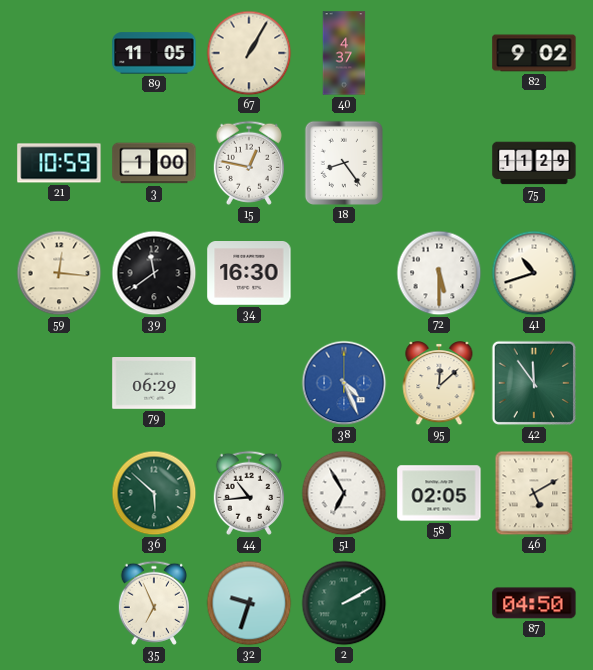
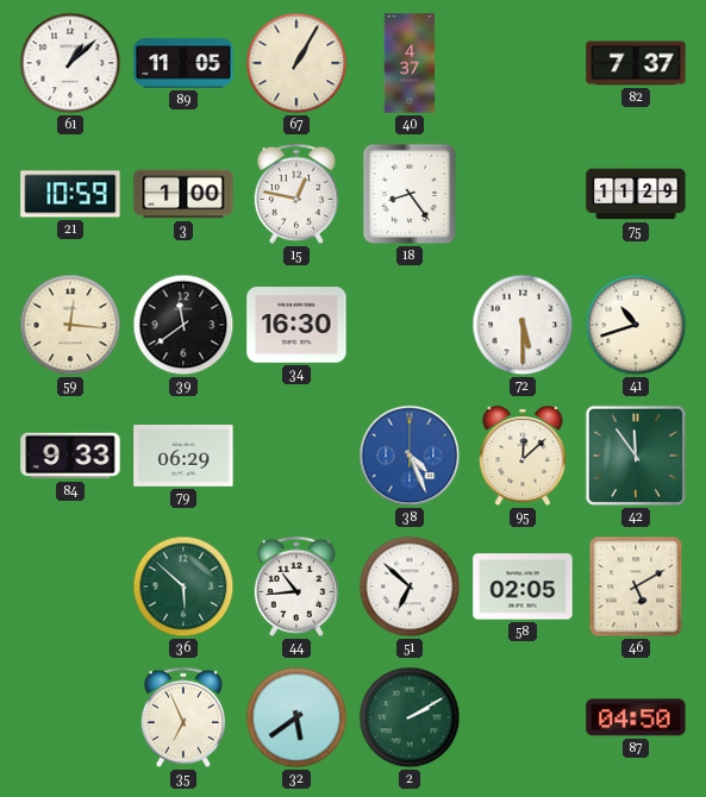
61: none -> 1:08
82: 9:02 -> 7:37
84: none -> 9:33
51: 6:55 -> 6:52
32: 9:33 -> 5:39
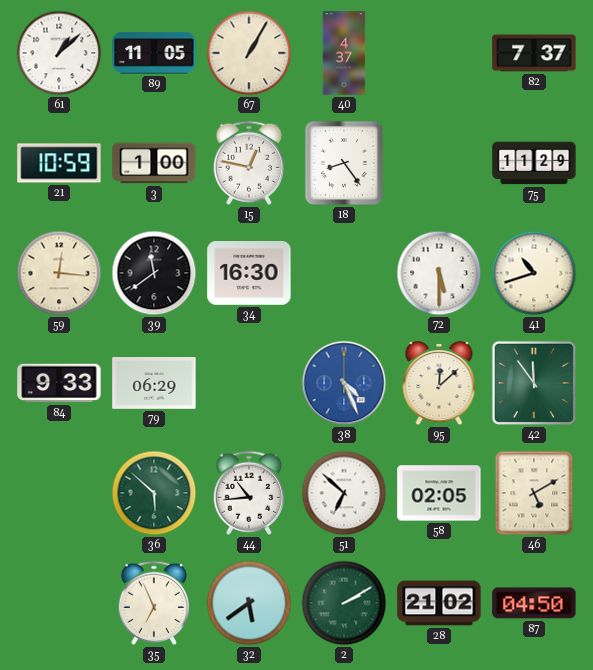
28: none -> 21:02
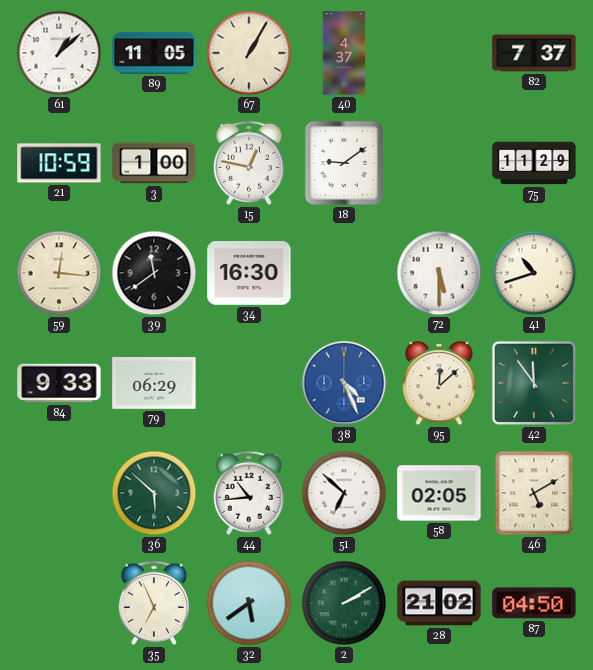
18: 8:24 -> 9:09
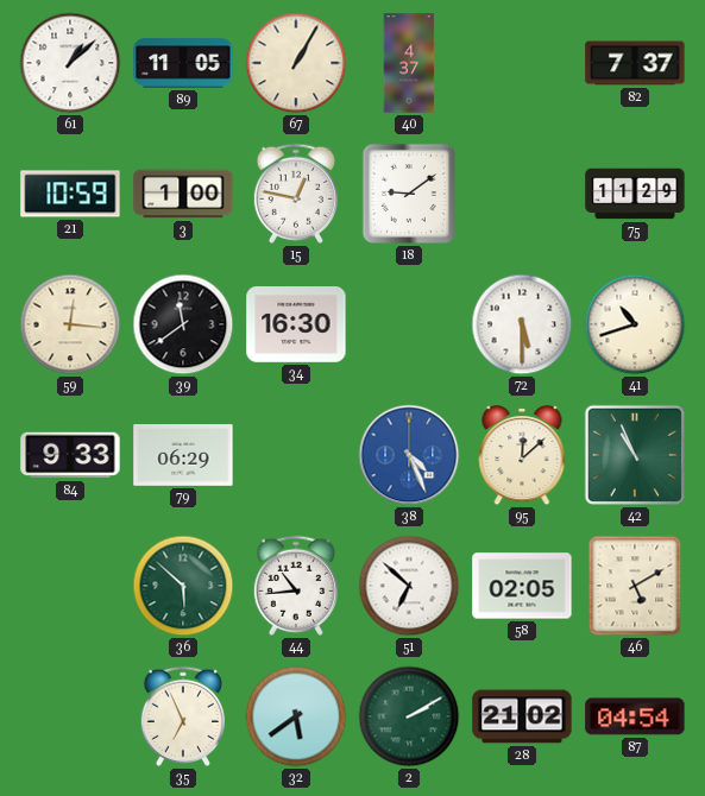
42: 11:54 -> 10:56
87: 04:50 -> 04:54
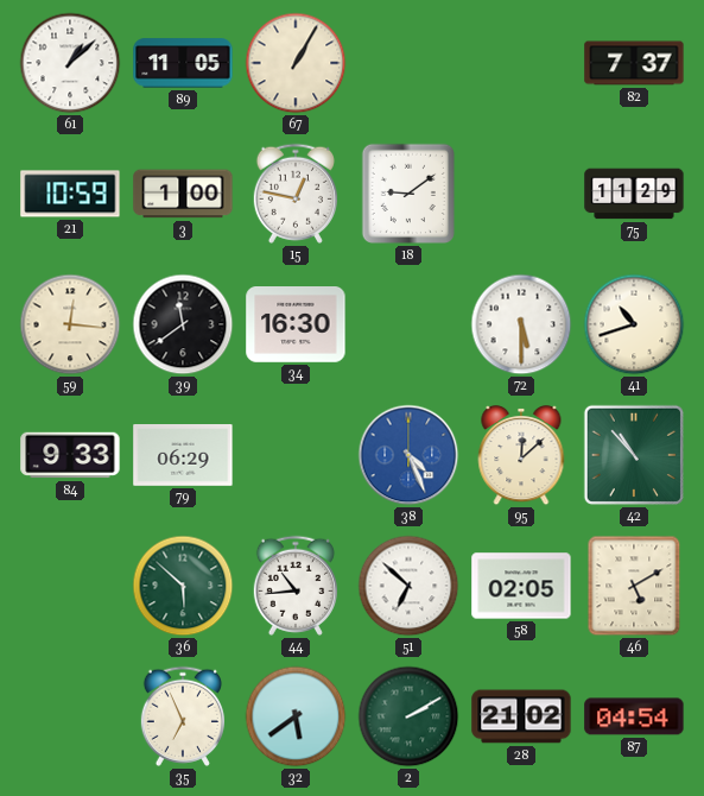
40: 4:37 -> none
42: 10:56 -> 10:53
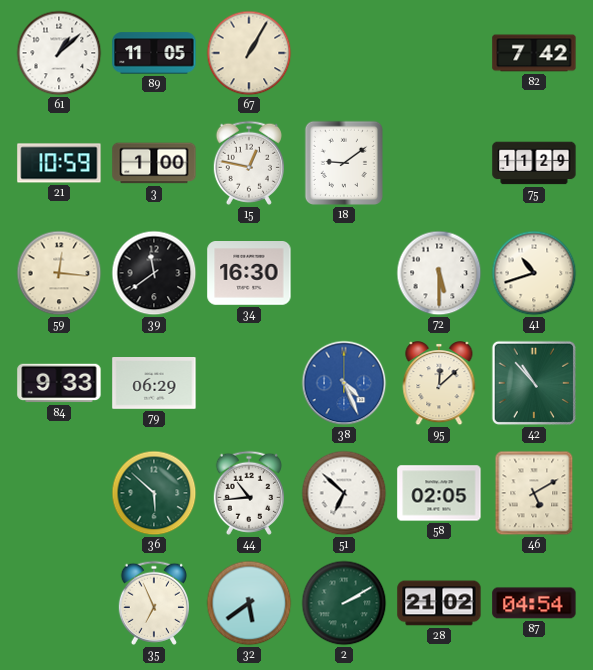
82: 7:37 -> 7:42
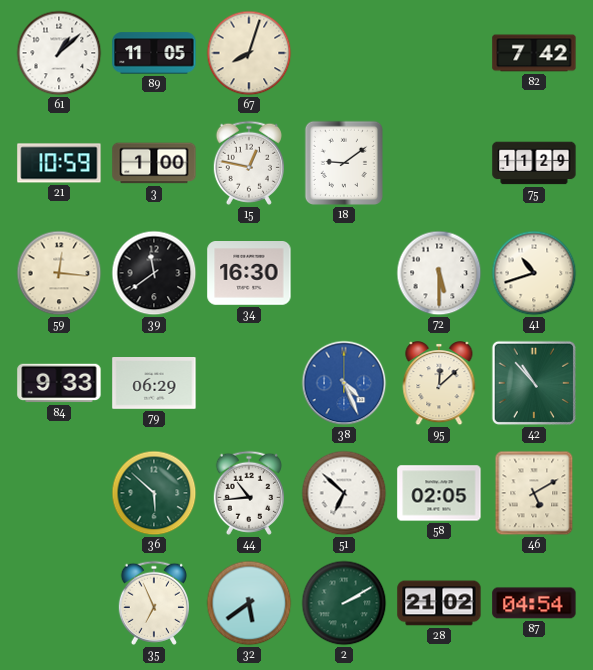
67: 1:05 -> 8:03
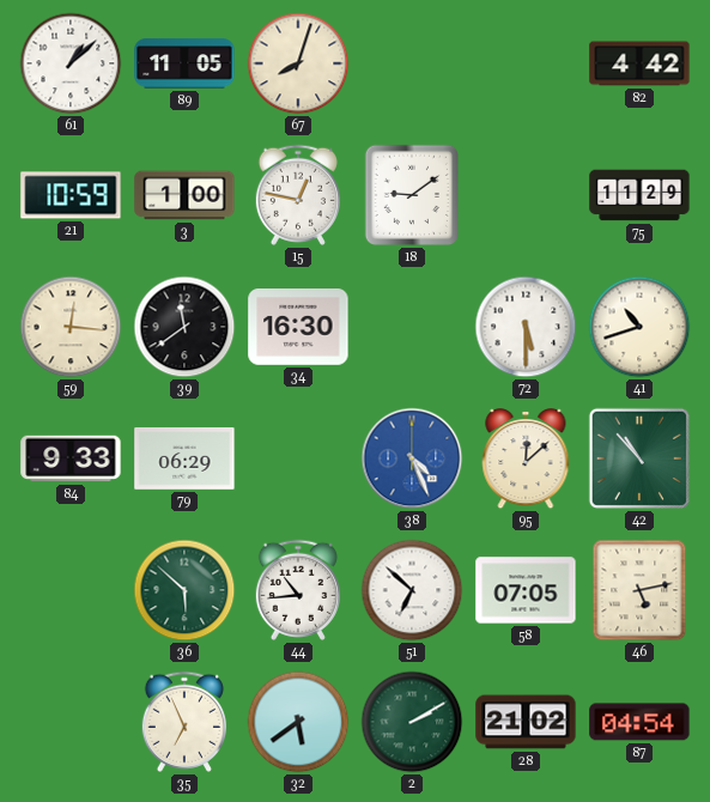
82: 7:42 -> 4:42
58: 02:05 -> 07:05
46: 5:10 -> 5:13
